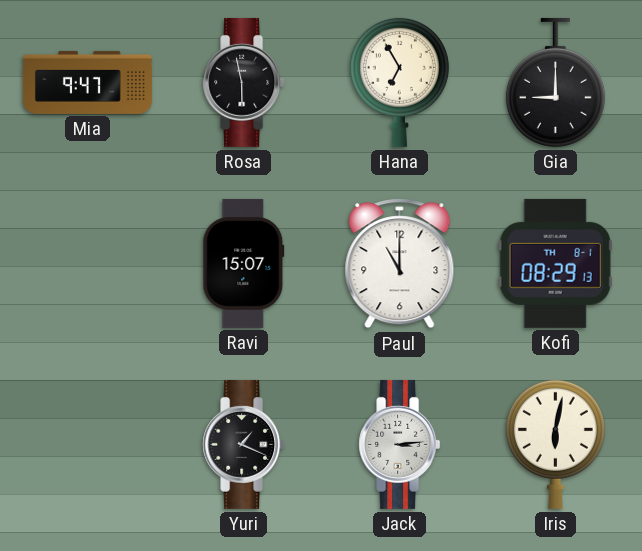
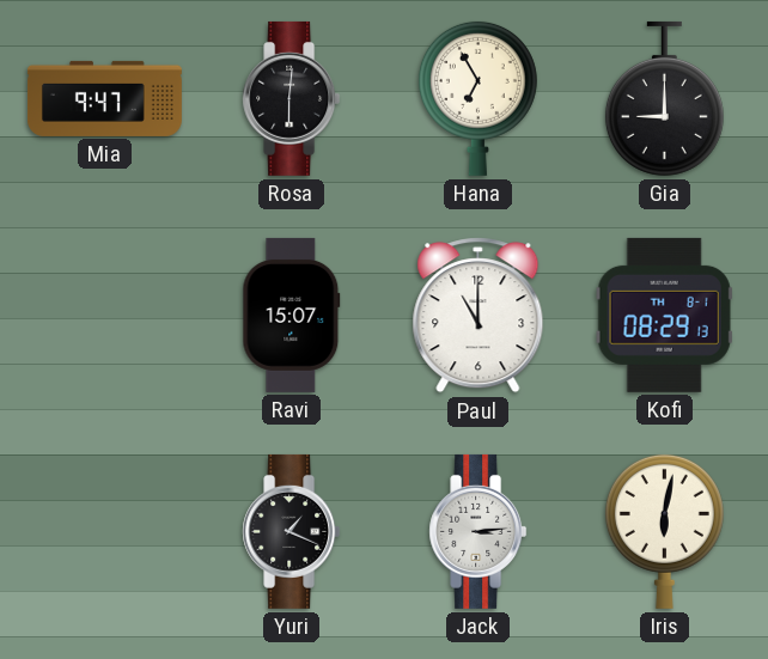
Rosa: 5:58 -> 6:01
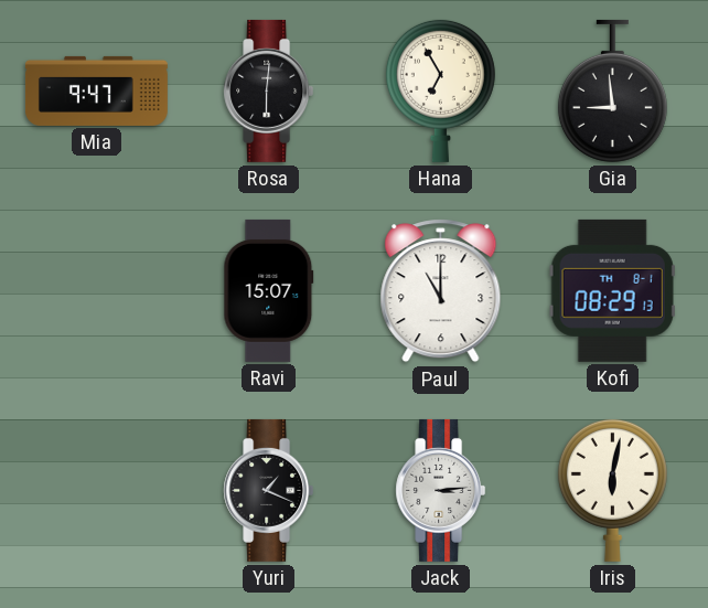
Gia: 9:00 -> 8:59
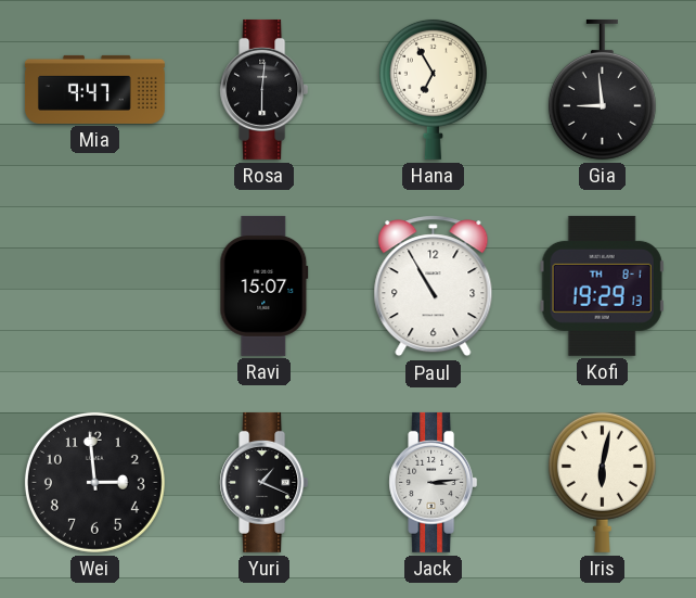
Paul: 11:00 -> 10:55
Kofi: 08:29 -> 19:29
Wei: none -> 2:59
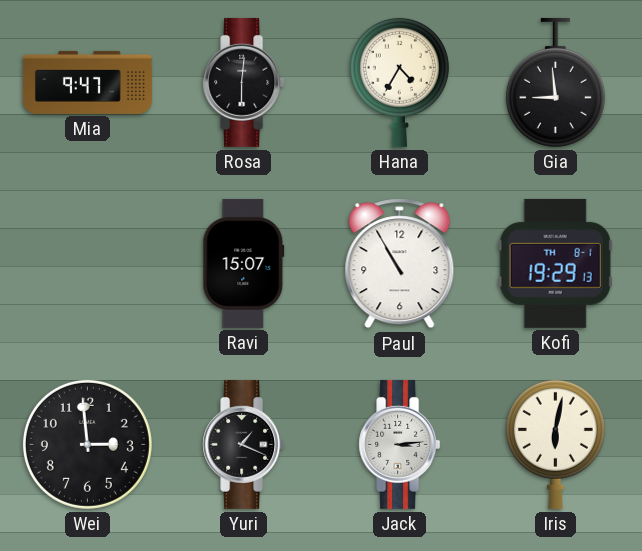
Hana: 6:55 -> 4:35
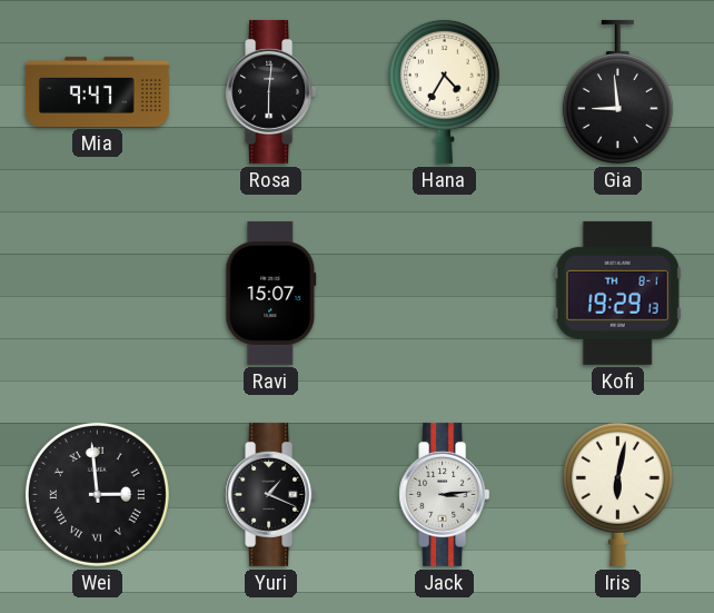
Paul: 10:55 -> none
Wei numerals: Arabic -> Roman
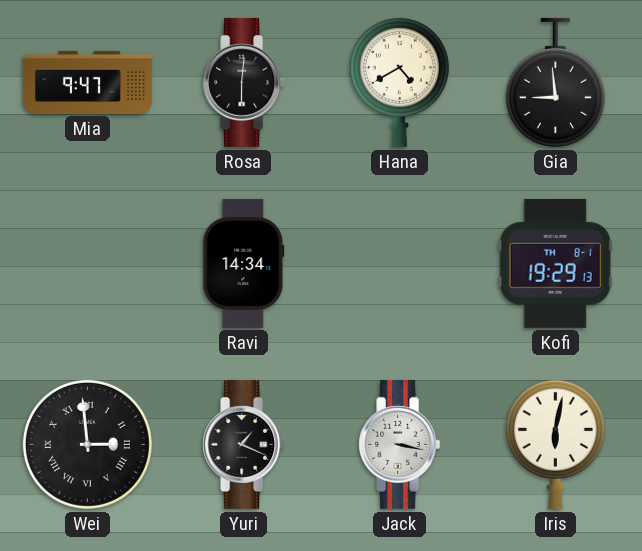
Hana: 4:35 -> 4:40
Ravi: 15:07 -> 14:34
Jack: 3:14 -> 3:17
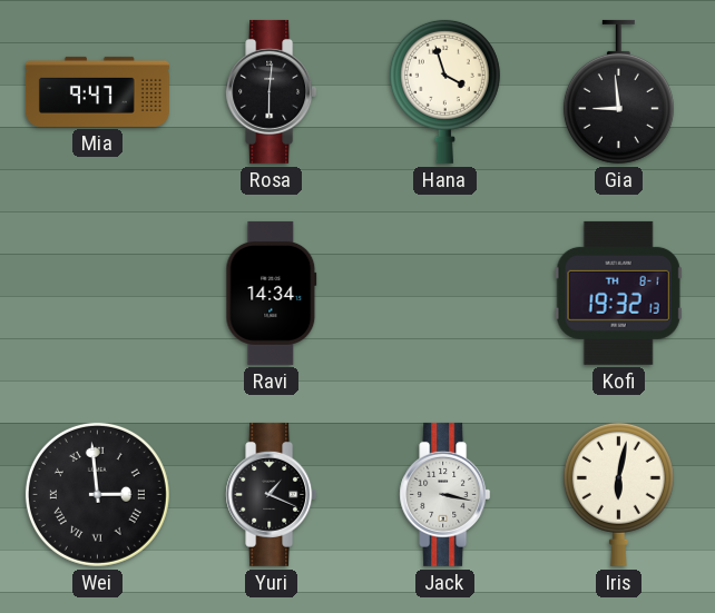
Hana: 4:40 -> 3:57
Kofi: 19:29 -> 19:32
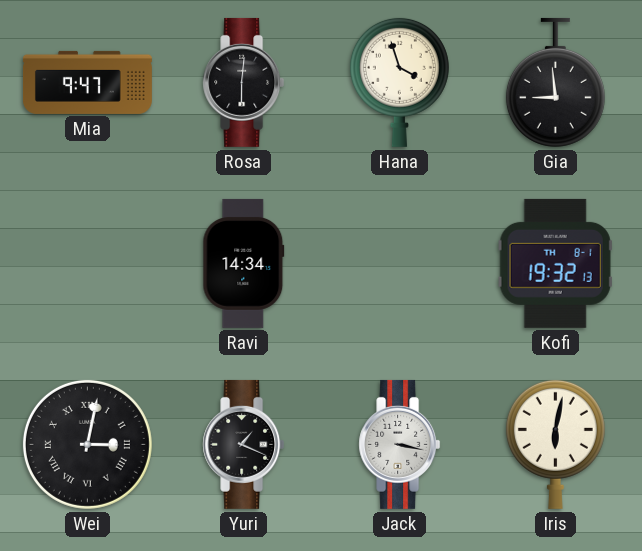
Wei: 2:59 -> 3:02
